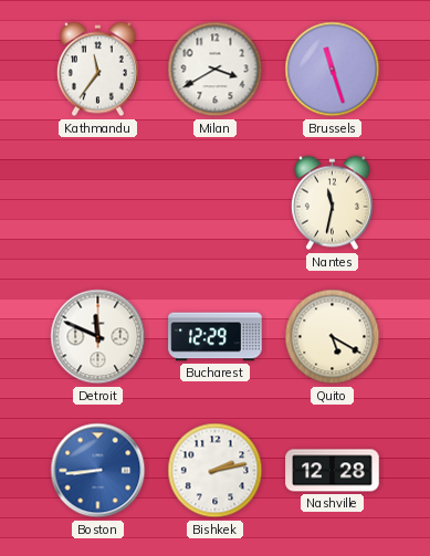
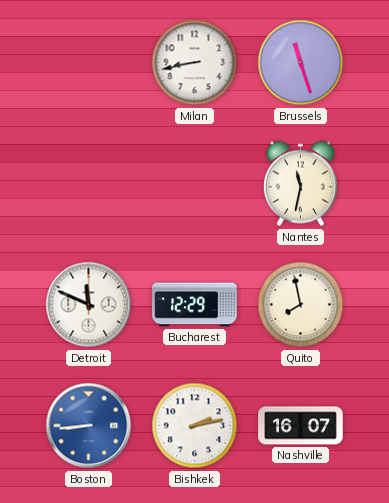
Kathmandu: 11:36 -> none
Milan: 3:40 -> 8:43
Quito: 5:20 -> 7:58
Nashville: 12:28 -> 16:07
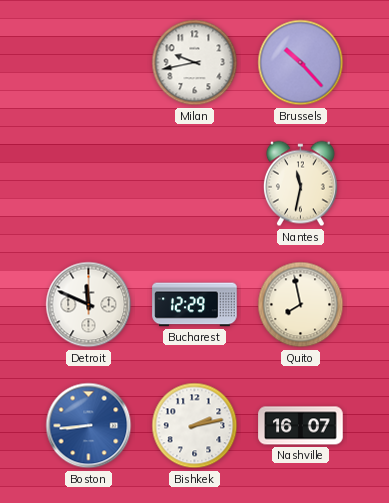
Milan: 8:43 -> 9:43
Brussels: 11:27 -> 10:23
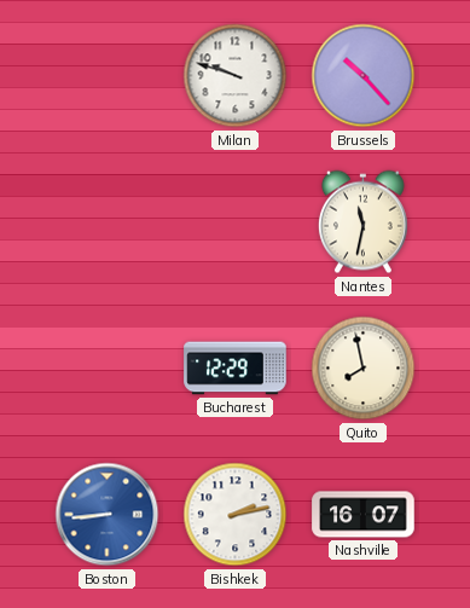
Milan: 9:43 -> 9:48
Detroit: 11:49 -> none
